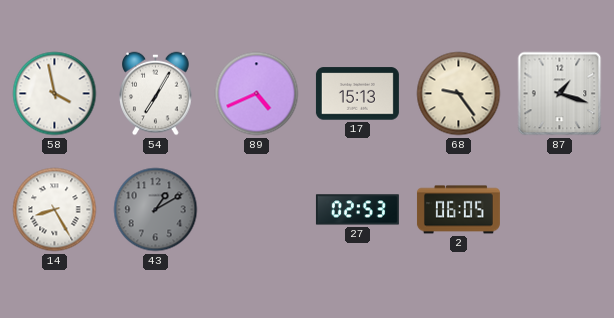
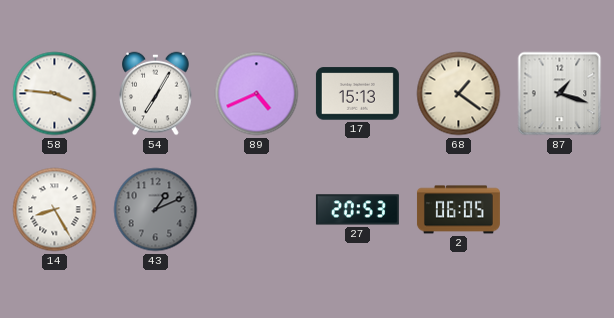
58: 3:58 -> 3:46
68: 9:24 -> 1:21
43: 1:10 -> 1:11
27: 02:53 -> 20:53
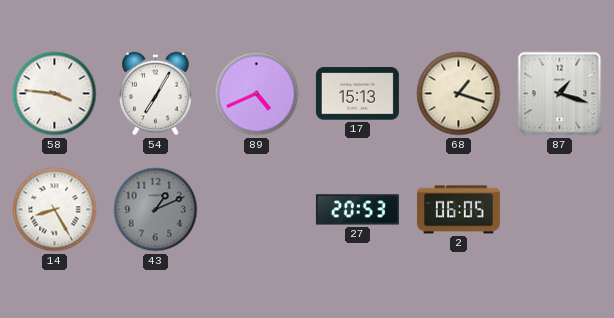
68: 1:21 -> 1:18
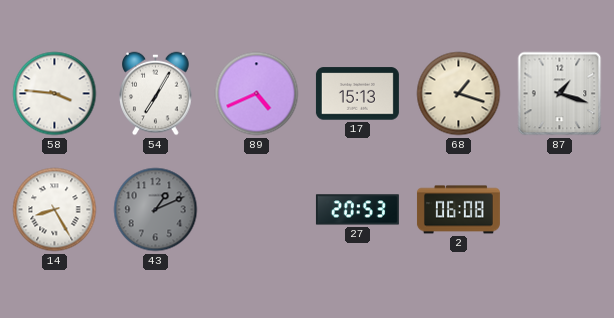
2: 06:05 -> 06:08
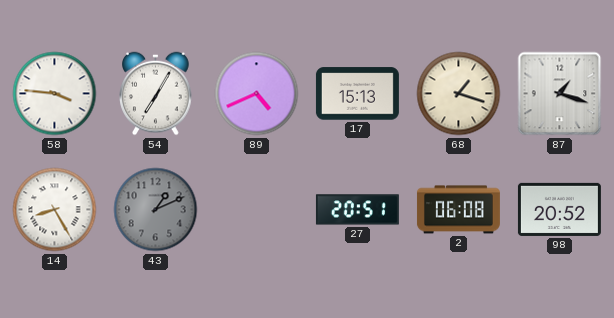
27: 20:53 -> 20:51
98: none -> 20:52
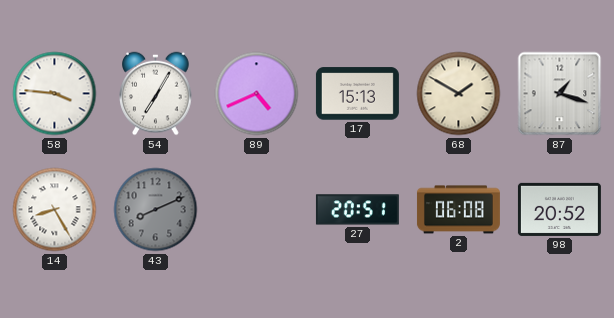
68: 1:18 -> 1:50
43: 1:11 -> 8:11
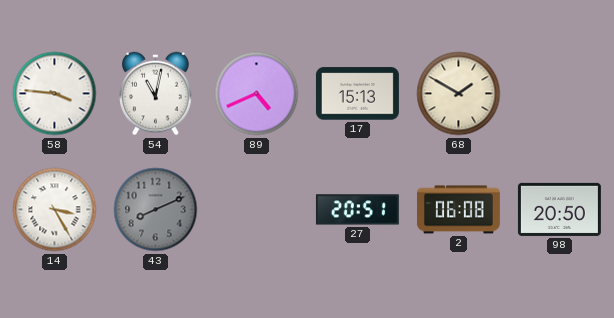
54: 7:05 -> 11:02
87: 1:18 -> none
14: 8:25 -> 3:25
98: 20:52 -> 20:50
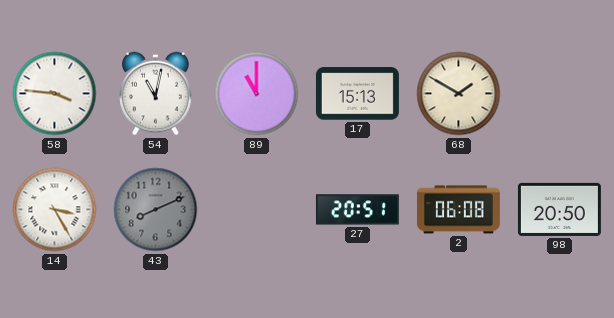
89: 4:41 -> 11:00
